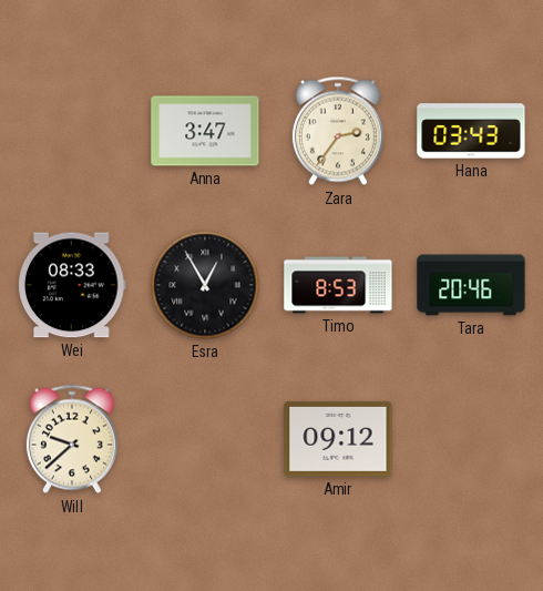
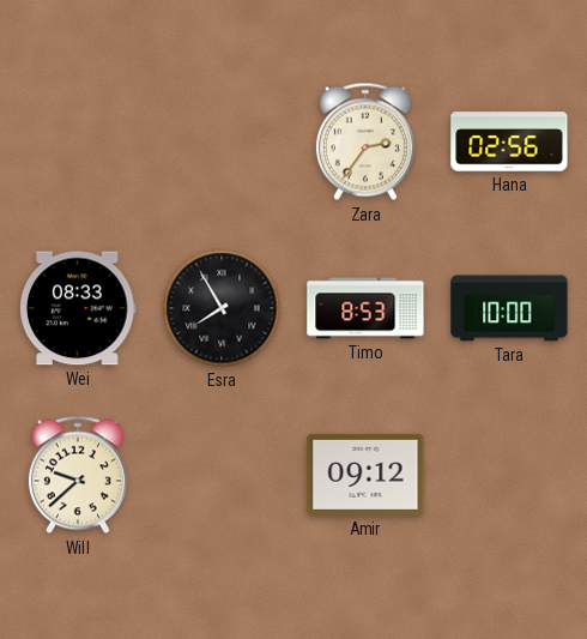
Anna: 3:47 -> none
Hana: 03:43 -> 02:56
Esra: 12:55 -> 7:55
Tara: 20:46 -> 10:00
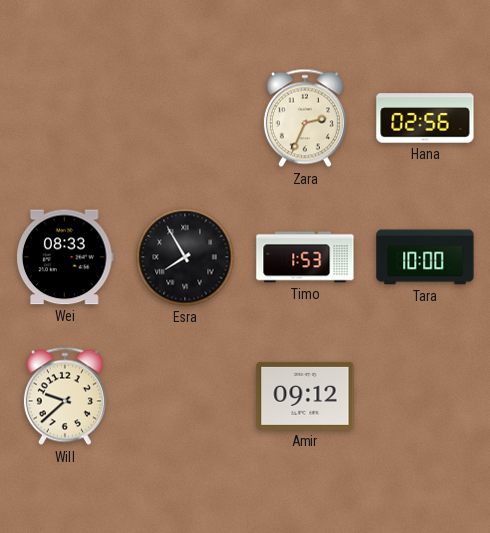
Zara: 2:36 -> 2:34
Timo: 8:53 -> 1:53
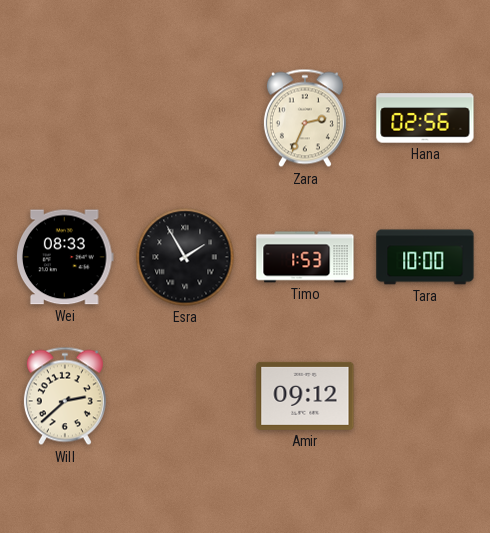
Esra: 7:55 -> 1:55
Will: 9:38 -> 2:38
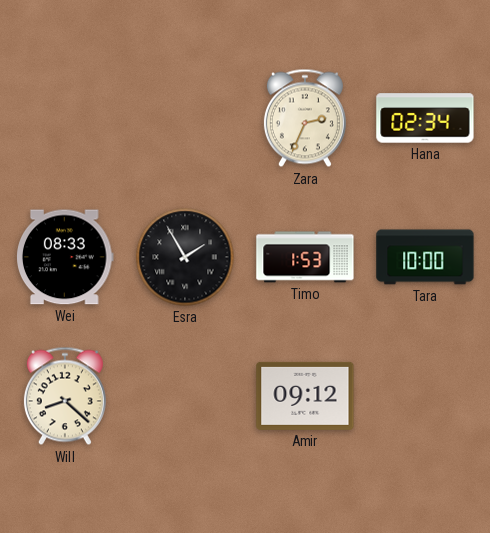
Hana: 02:56 -> 02:34
Will: 2:38 -> 8:22
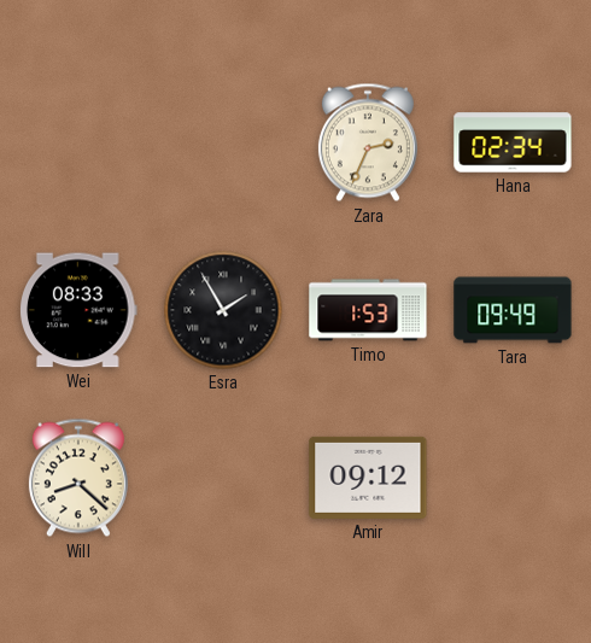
Tara: 10:00 -> 09:49
